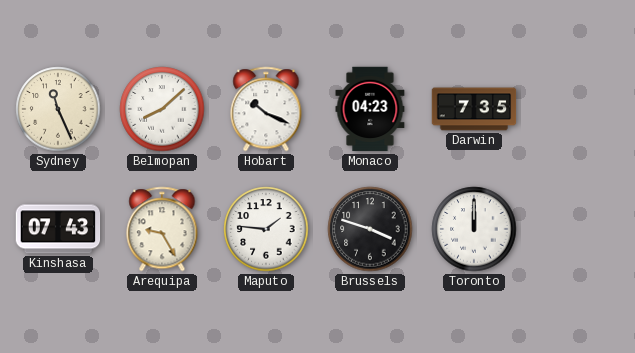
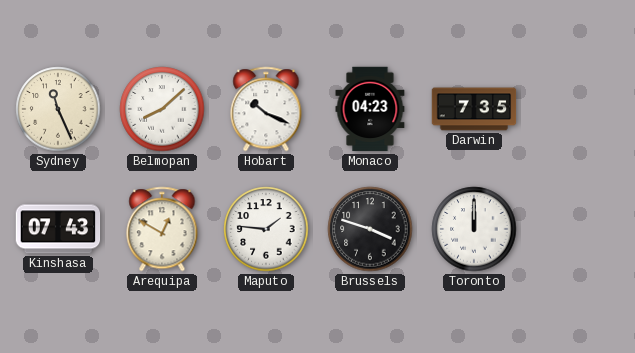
Arequipa: 9:25 -> 12:50
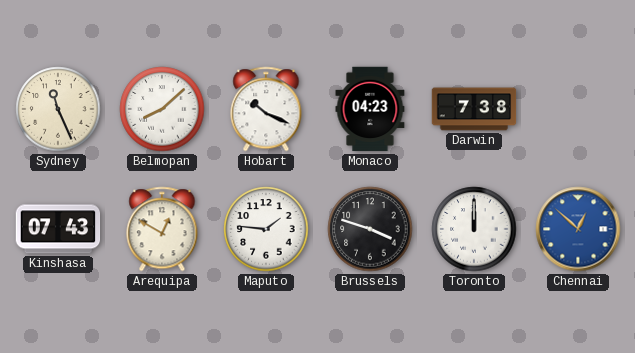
Darwin: 7:35 -> 7:38
Chennai: none -> 12:52
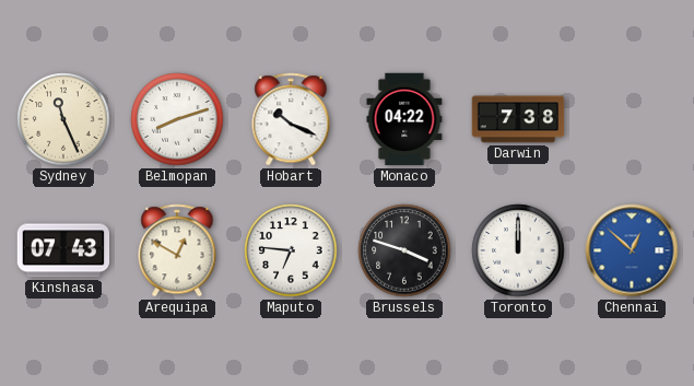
Belmopan: 8:08 -> 8:12
Monaco: 04:23 -> 04:22
Maputo: 1:46 -> 6:46
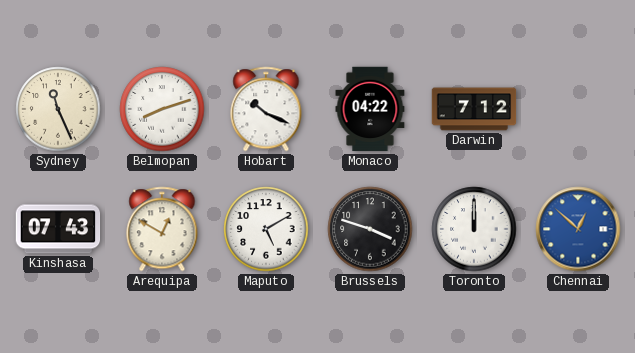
Darwin: 7:38 -> 7:12
Maputo: 6:46 -> 5:10
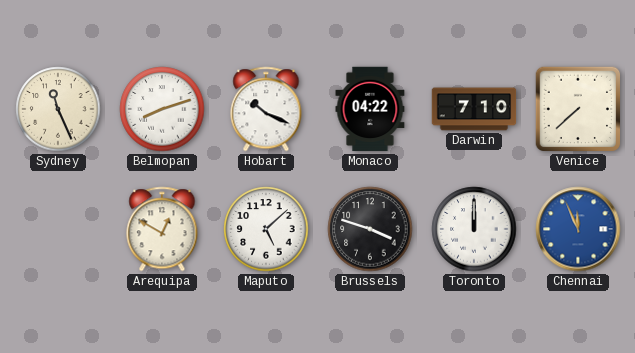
Darwin: 7:12 -> 7:10
Venice: none -> 7:38
Kinshasa: 07:43 -> none
Maputo: 5:10 -> 5:08
Chennai: 12:52 -> 11:56
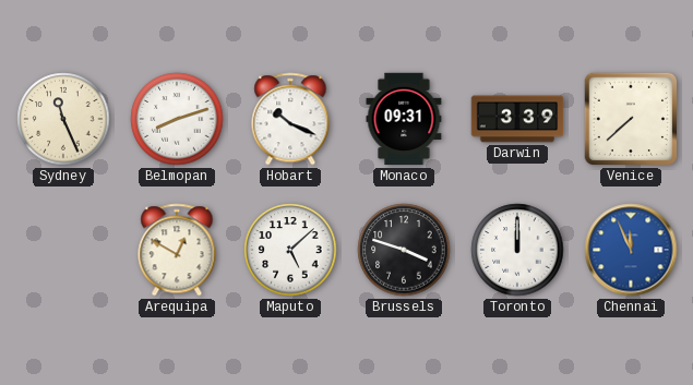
Monaco: 04:22 -> 09:31
Darwin: 7:10 -> 3:39
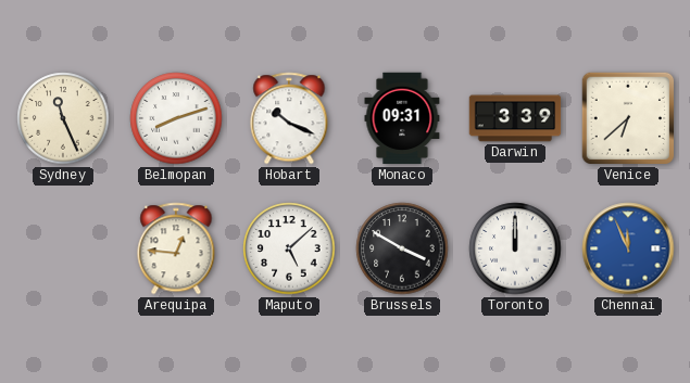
Venice: 7:38 -> 6:38
Arequipa: 12:50 -> 12:46
Brussels: 3:48 -> 3:50
